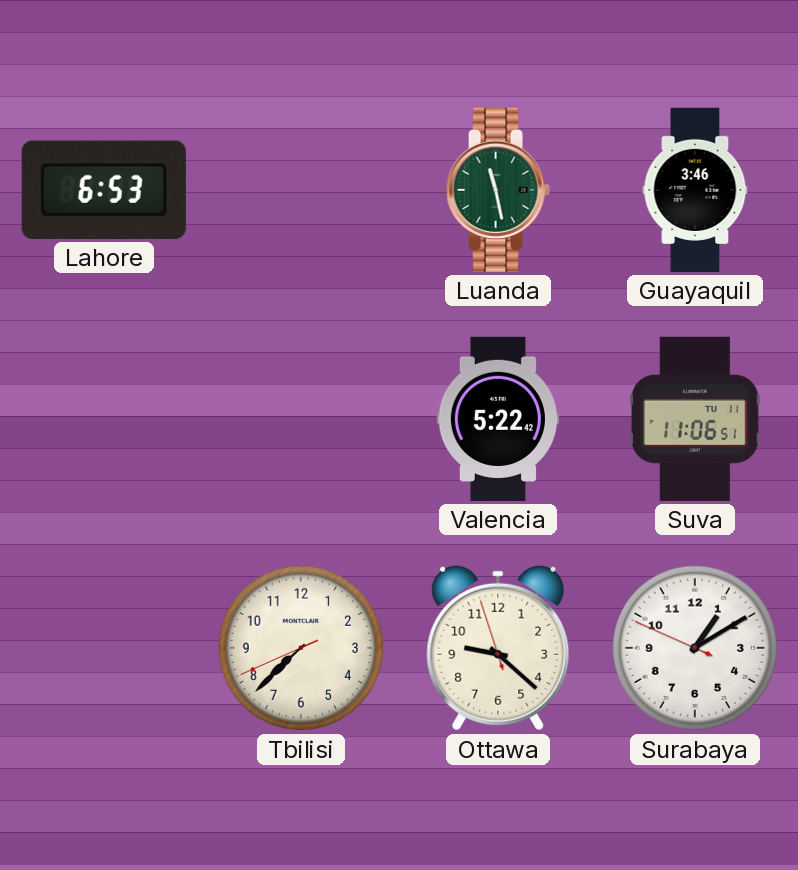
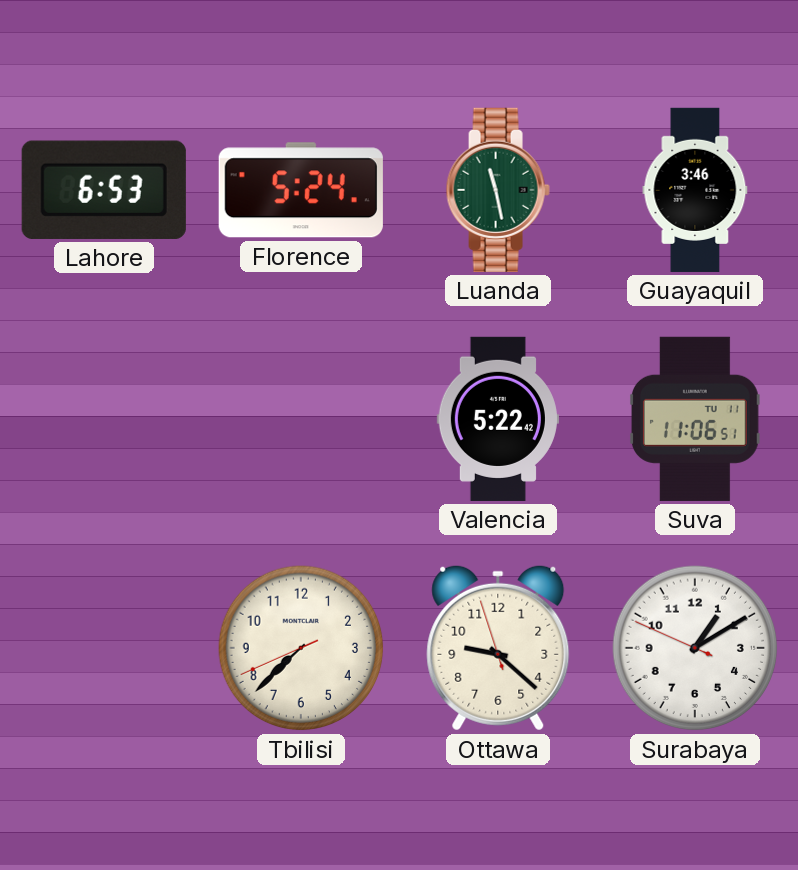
Florence: none -> 5:24
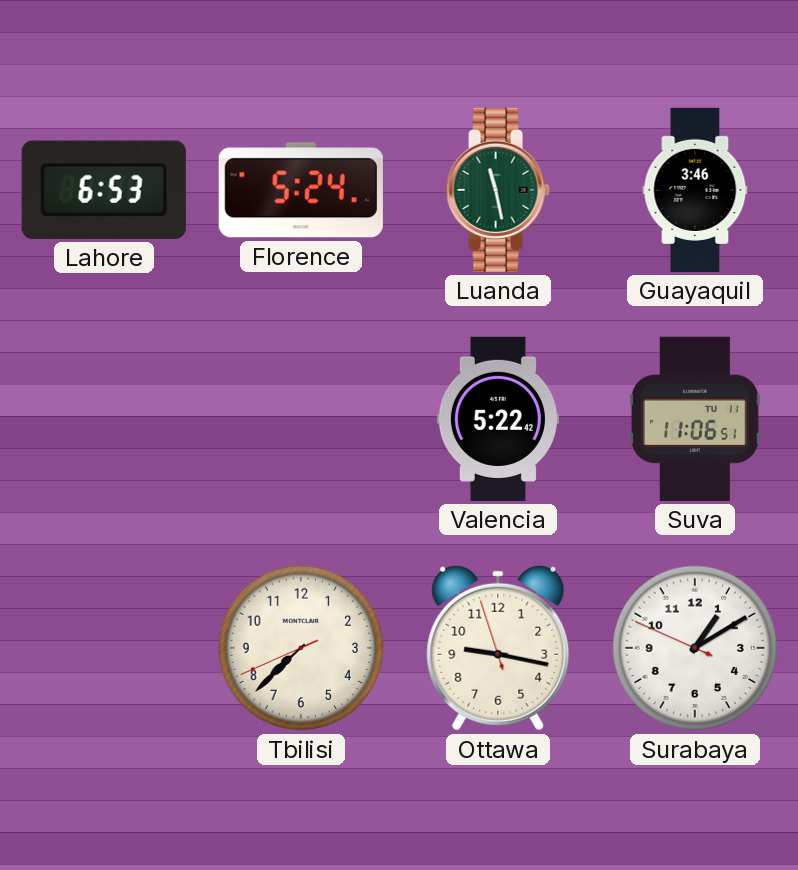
Ottawa: 9:21 -> 9:16
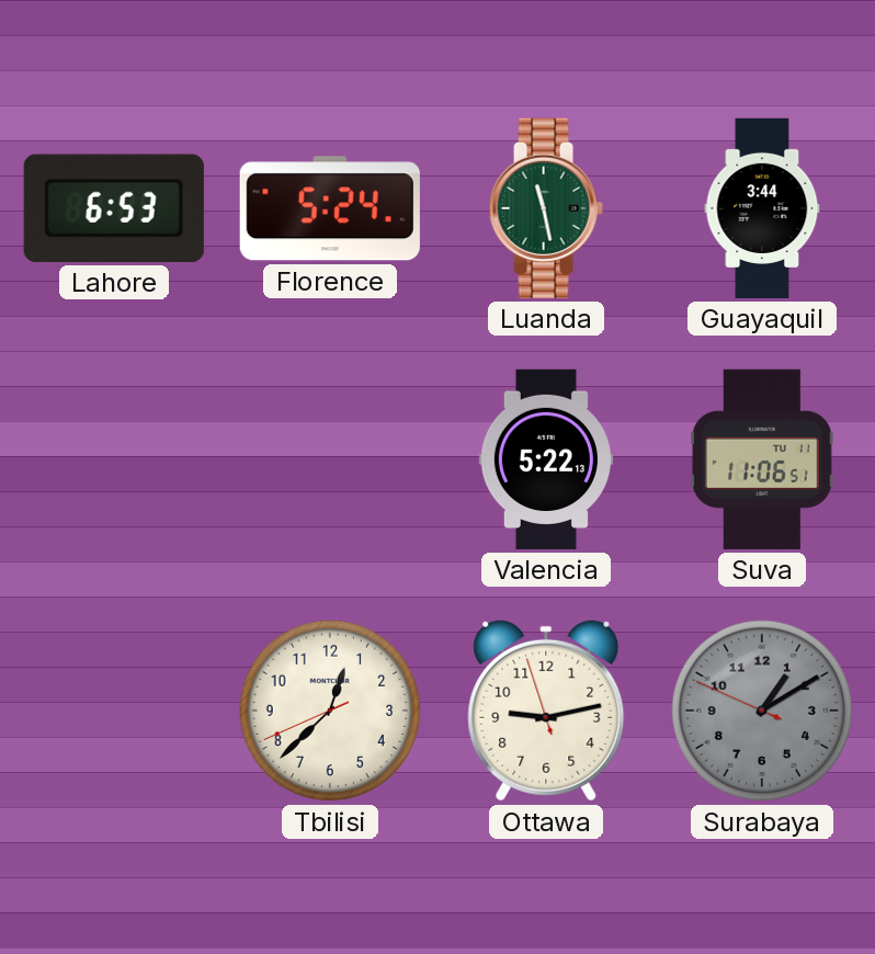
Guayaquil: 3:46 -> 3:44
Valencia: 5:22:42 -> 5:22:13
Tbilisi: 7:37 -> 12:37
Ottawa: 9:16 -> 9:12
Surabaya dial: white -> grey
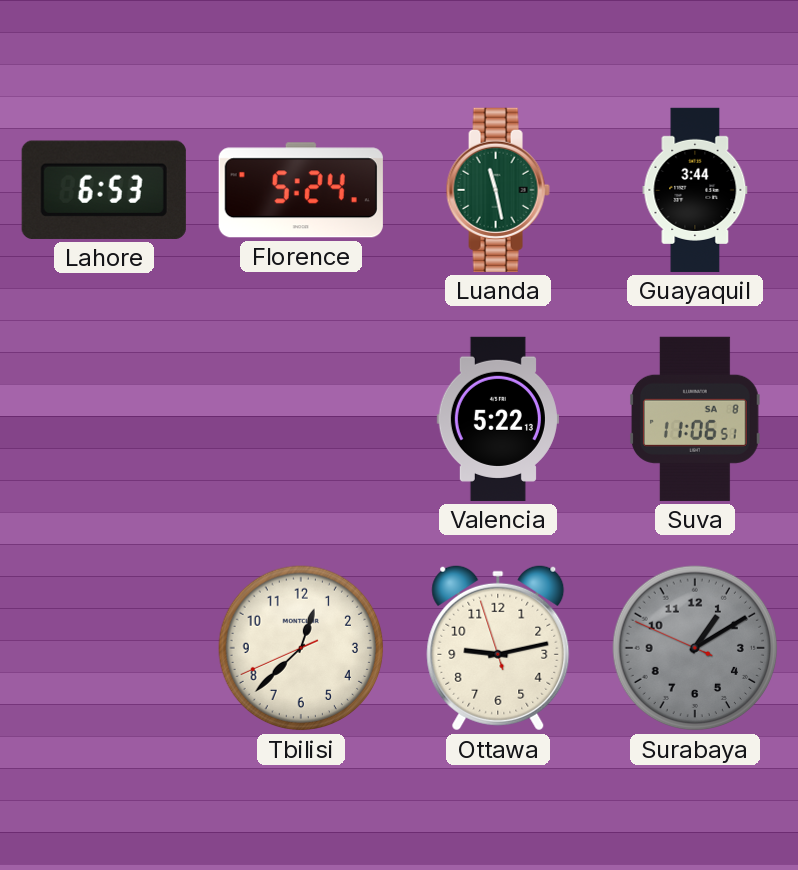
Suva date: TU 11 -> SA 8
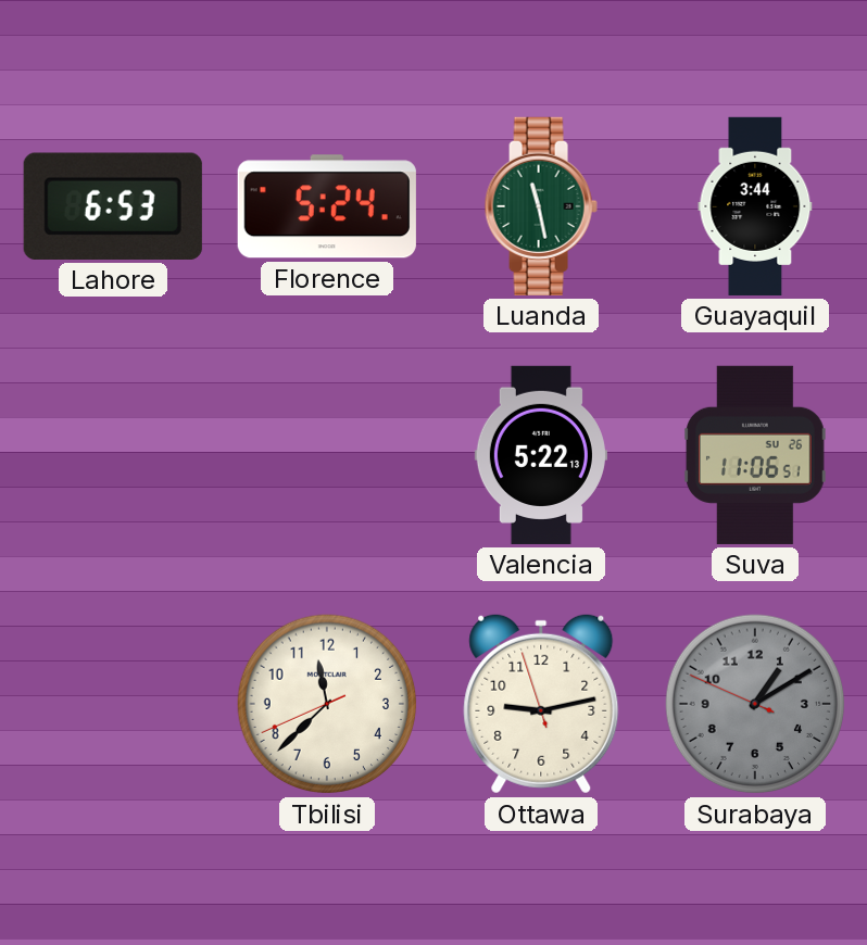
Suva date: SA 8 -> SU 26
Tbilisi: 12:37 -> 11:37
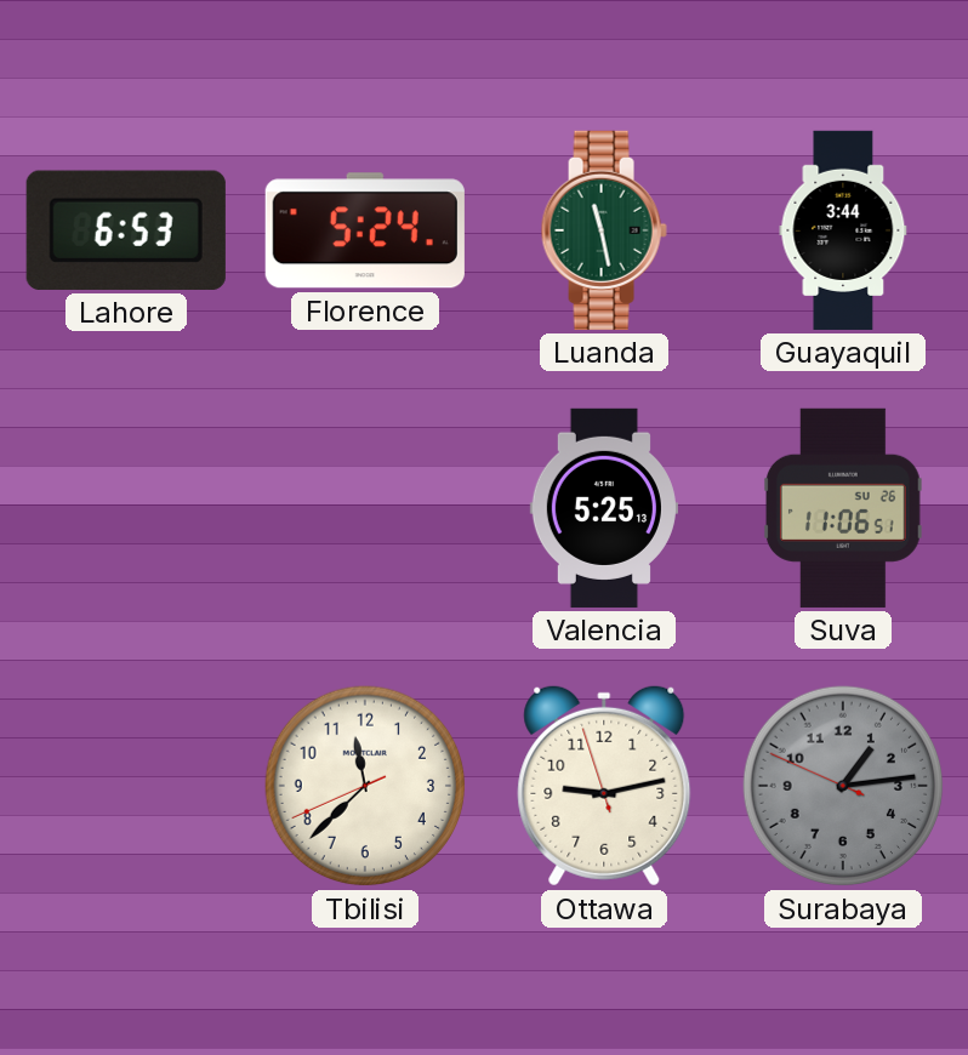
Valencia: 5:22 -> 5:25
Surabaya: 1:09 -> 1:13
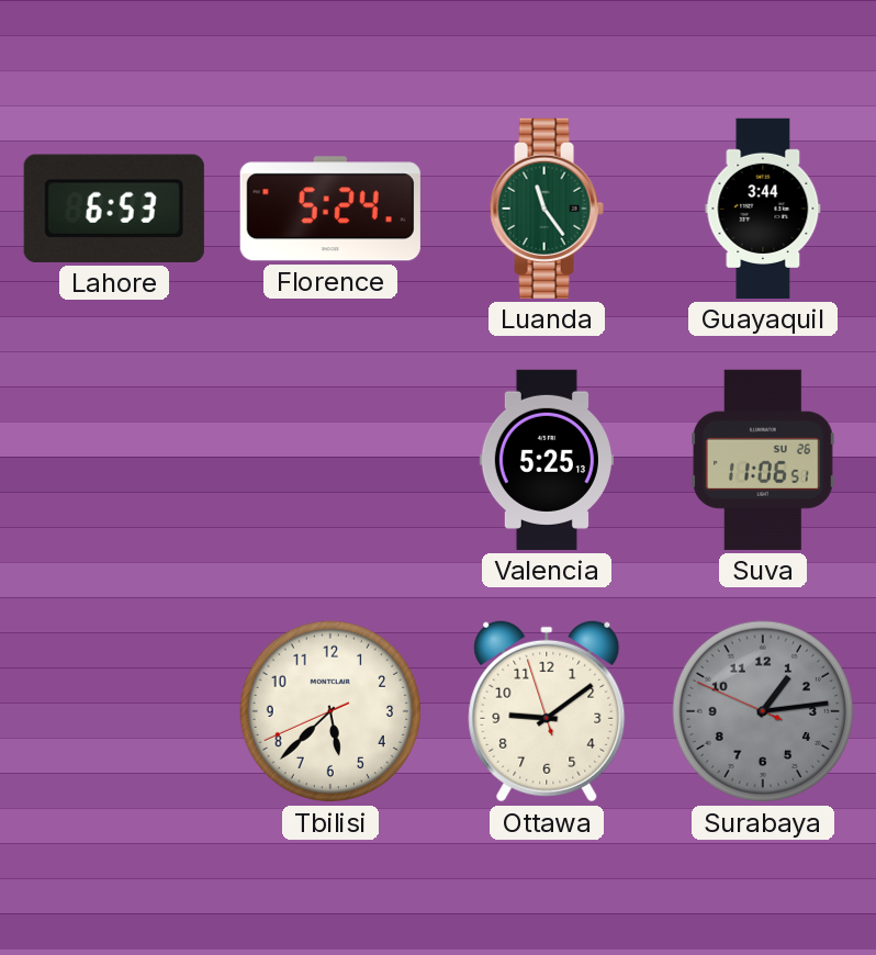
Luanda: 11:28 -> 11:24
Tbilisi: 11:37 -> 5:37
Ottawa: 9:12 -> 9:08
